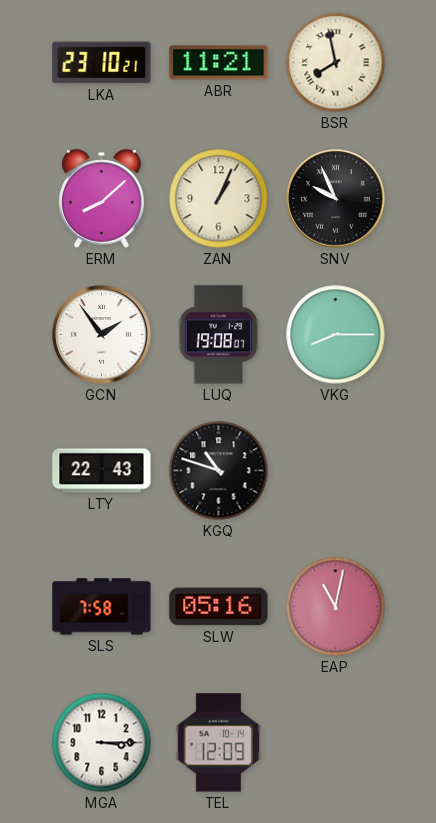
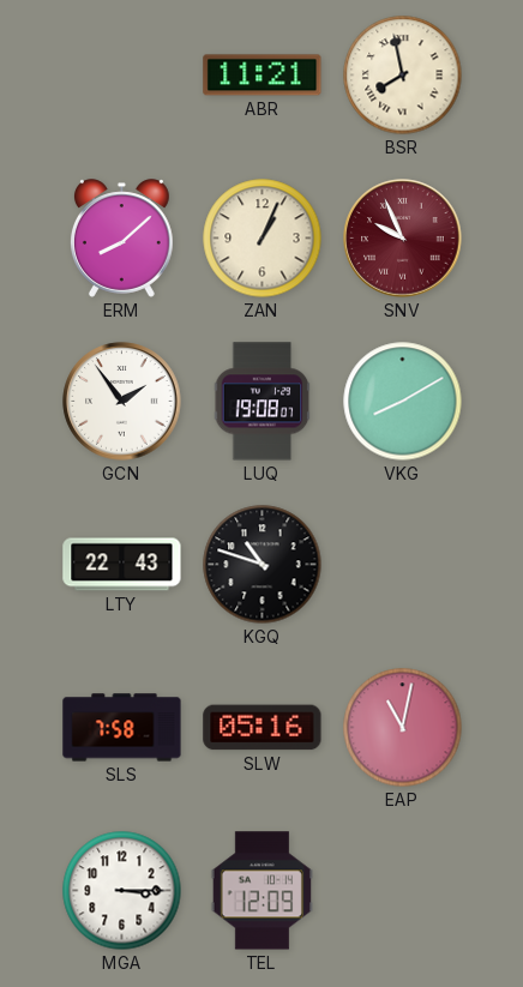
LKA: 23:10 -> none
SNV dial: black -> burgundy
VKG: 8:15 -> 8:10
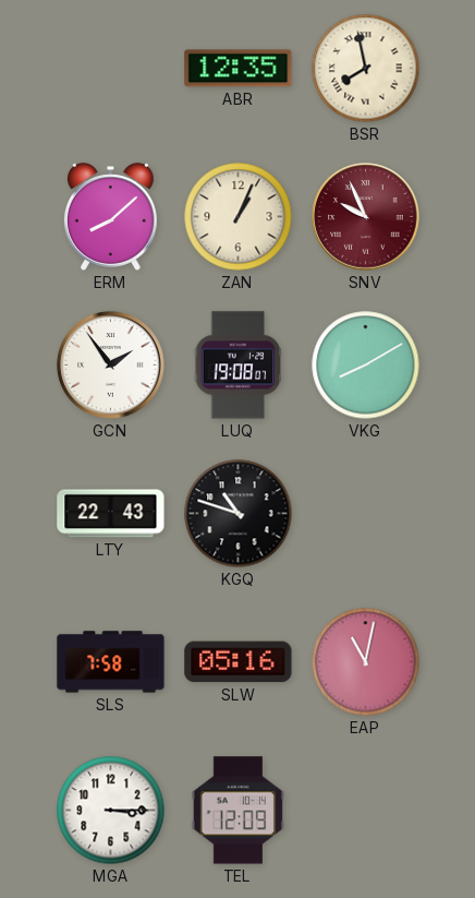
ABR: 11:21 -> 12:35
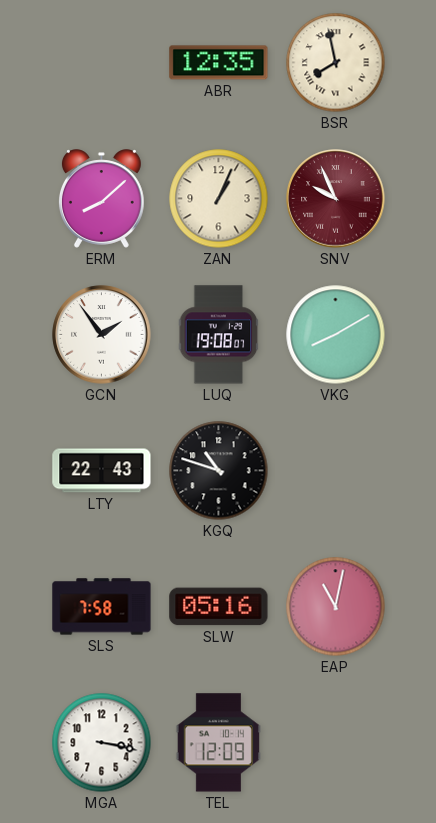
MGA: 3:15 -> 3:17
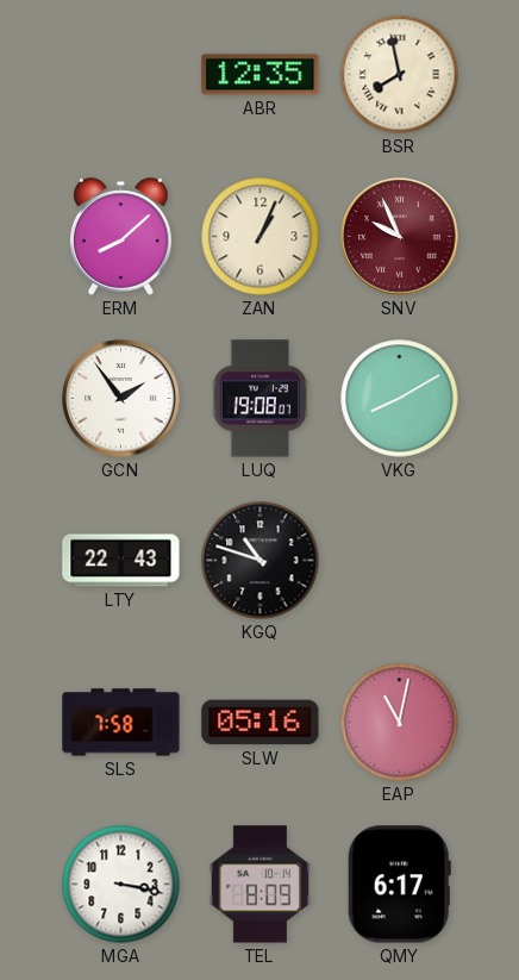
TEL: 12:09 -> 8:09
QMY: none -> 6:17
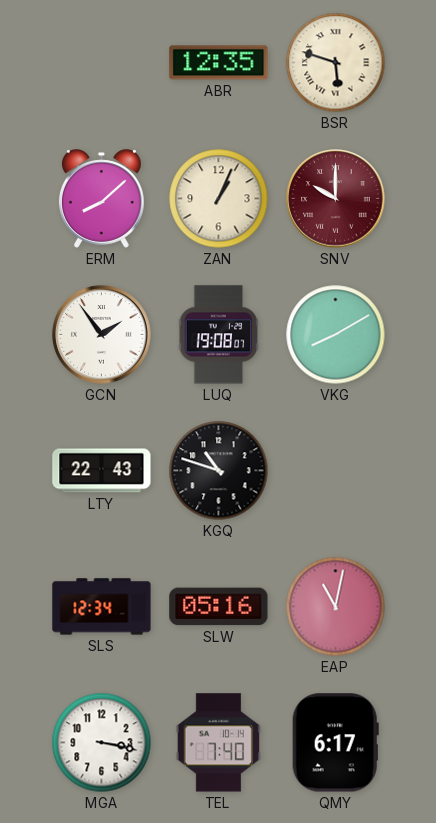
BSR: 7:58 -> 5:48
SNV: 9:56 -> 10:00
SLS: 7:58 -> 12:34
TEL: 8:09 -> 7:40
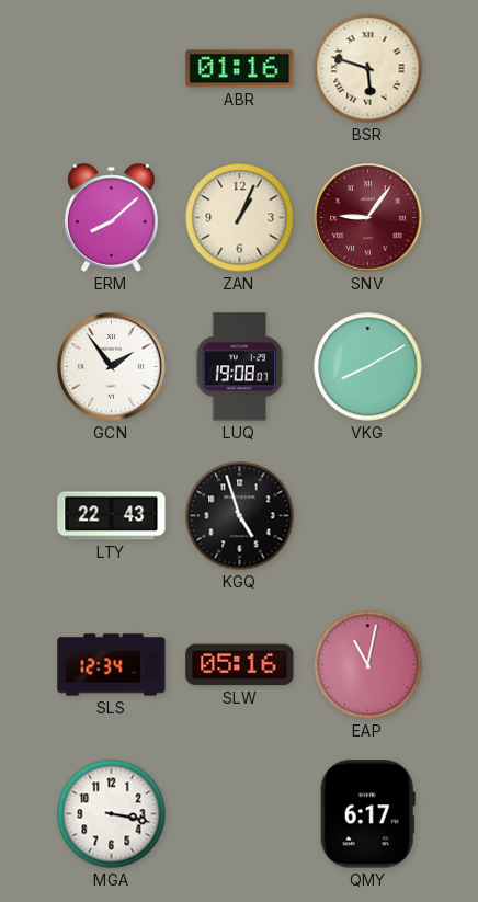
ABR: 12:35 -> 01:16
SNV: 10:00 -> 9:06
KGQ: 10:48 -> 4:57
TEL: 7:40 -> none
